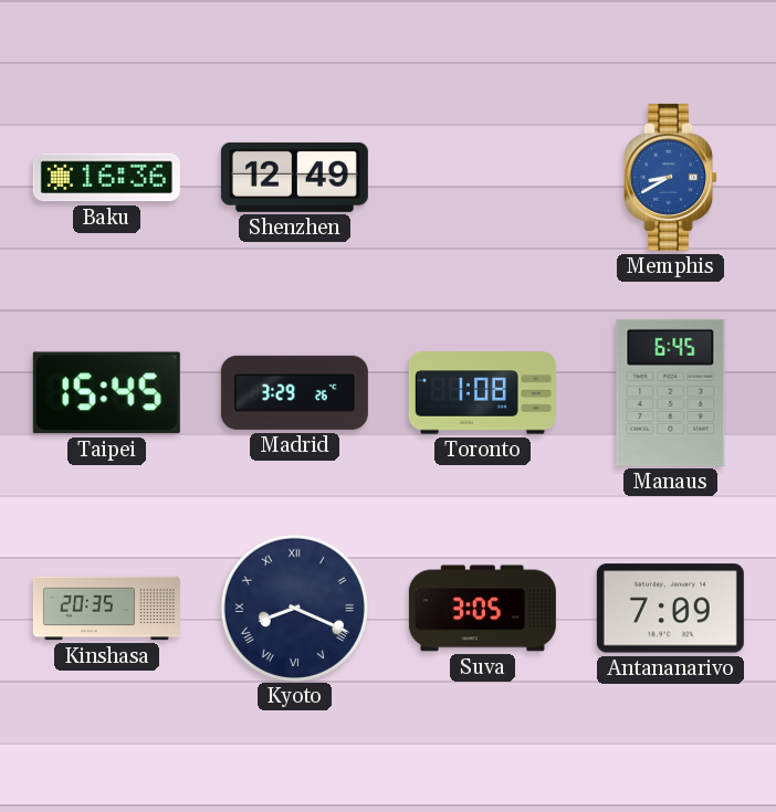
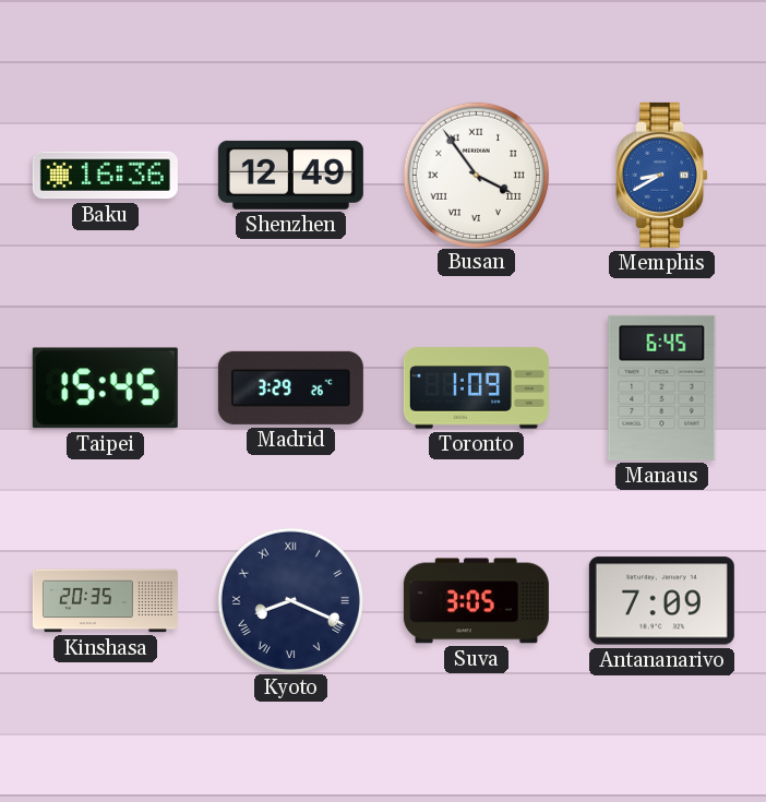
Busan: none -> 3:54
Toronto: 1:08 -> 1:09
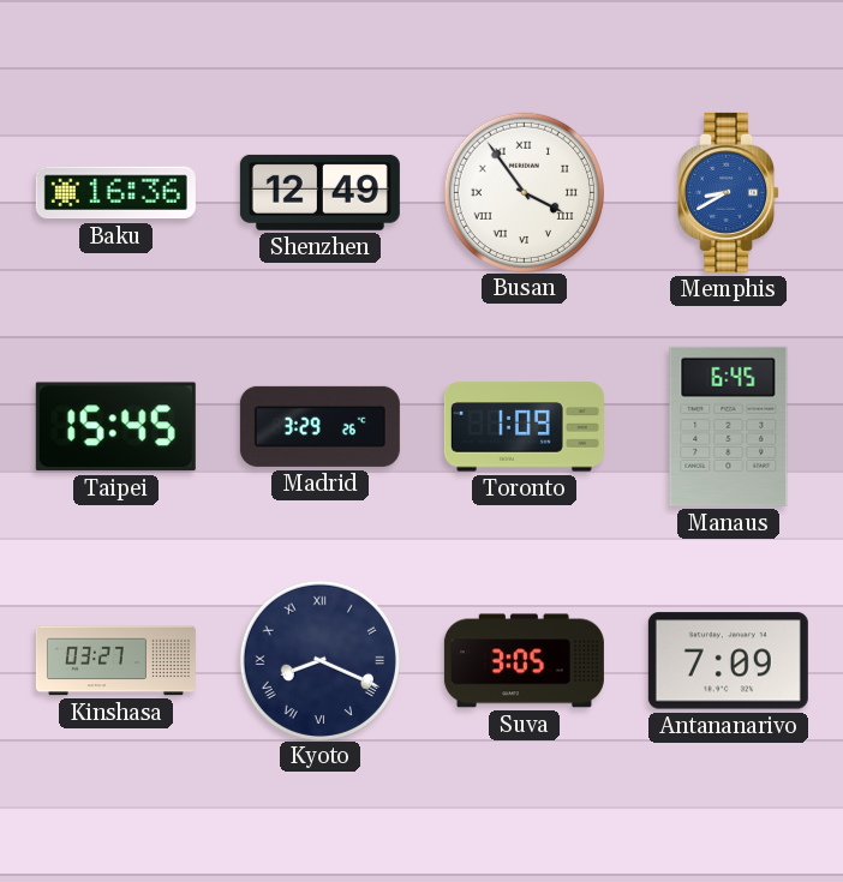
Kinshasa: 20:35 -> 03:27
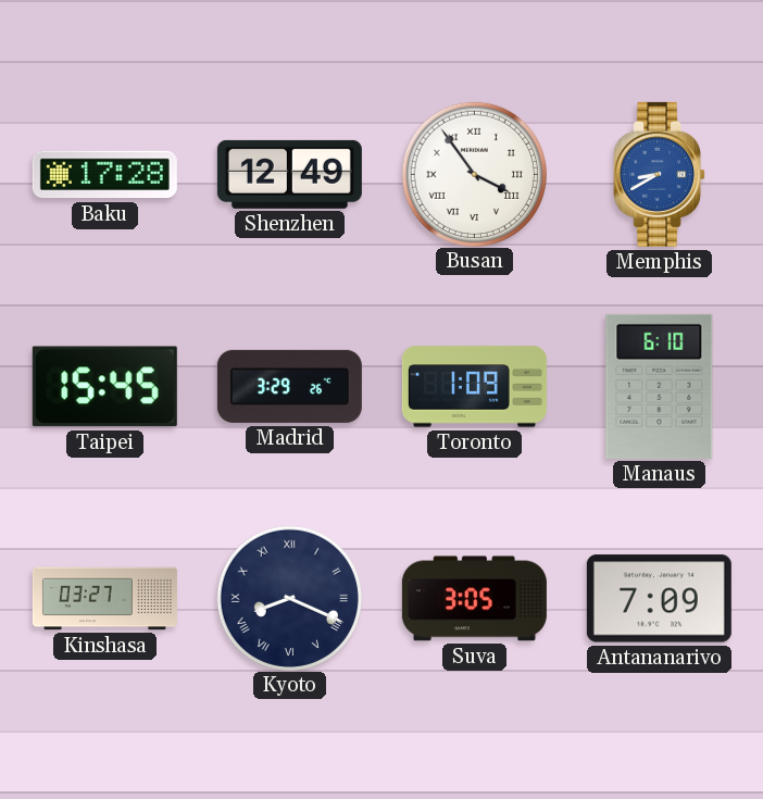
Baku: 16:36 -> 17:28
Manaus: 6:45 -> 6:10
